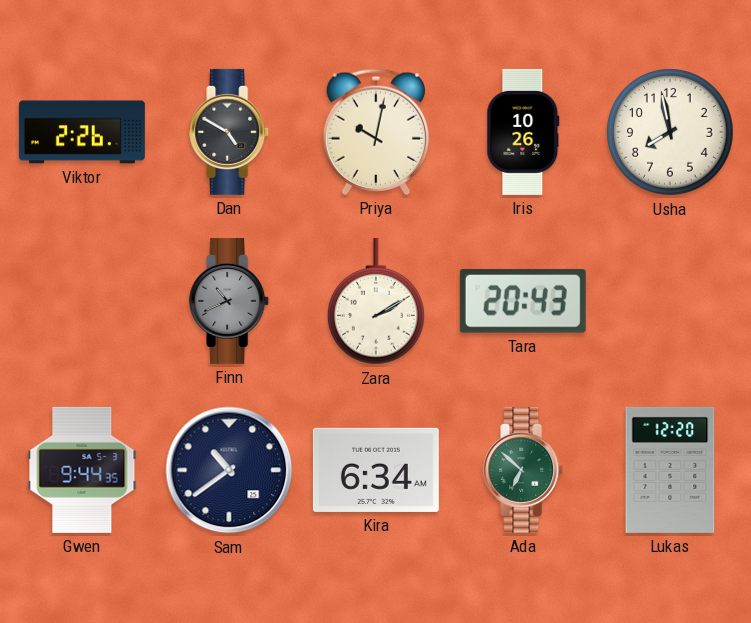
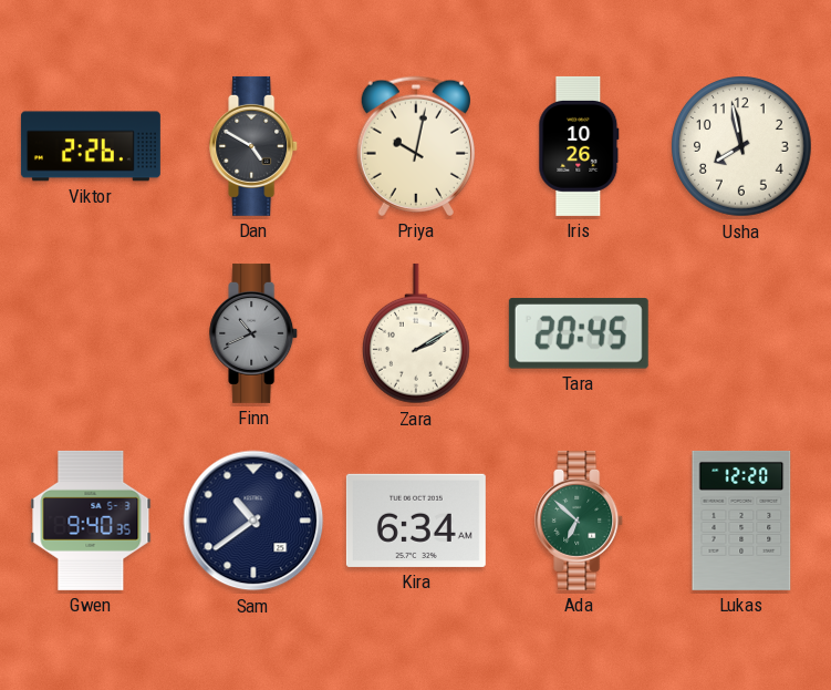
Tara: 20:43 -> 20:45
Gwen: 9:44 -> 9:40
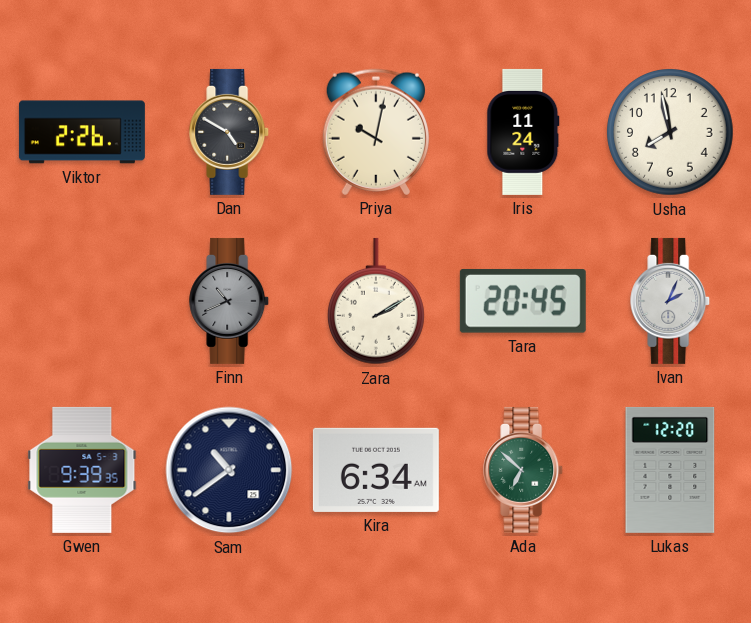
Iris: 10:26 -> 11:24
Ivan: none -> 2:04
Gwen: 9:40 -> 9:39
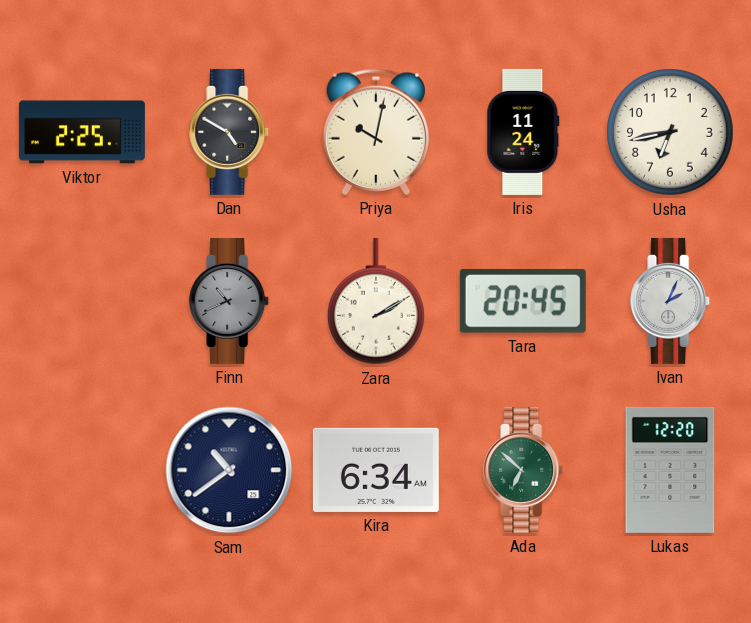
Viktor: 2:26 -> 2:25
Usha: 7:58 -> 6:43
Gwen: 9:39 -> none
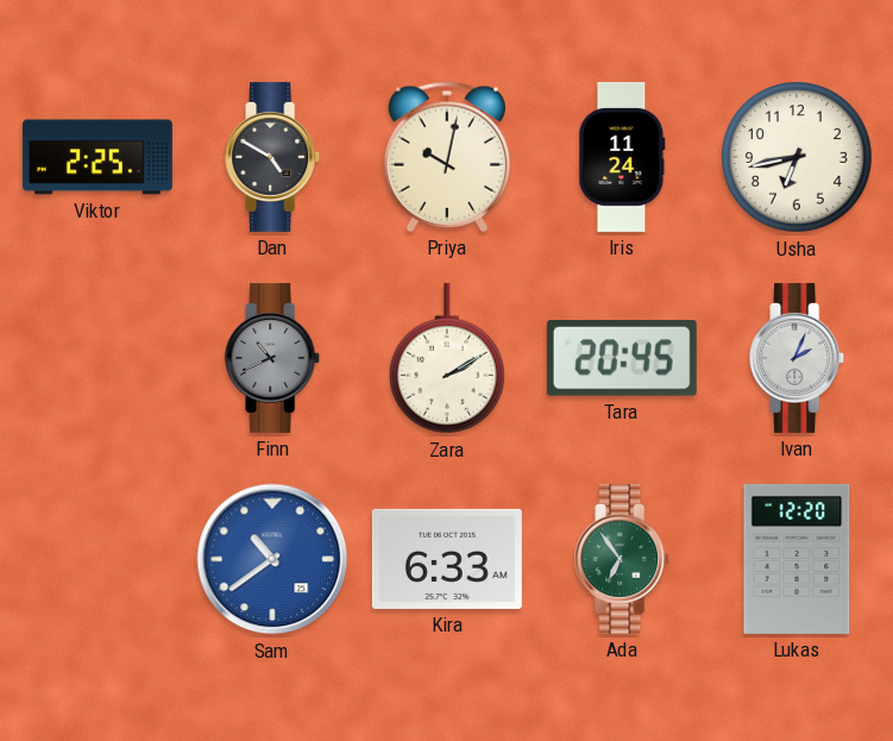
Sam dial: navy -> blue
Kira: 6:34 -> 6:33
Ada: 6:52 -> 6:54
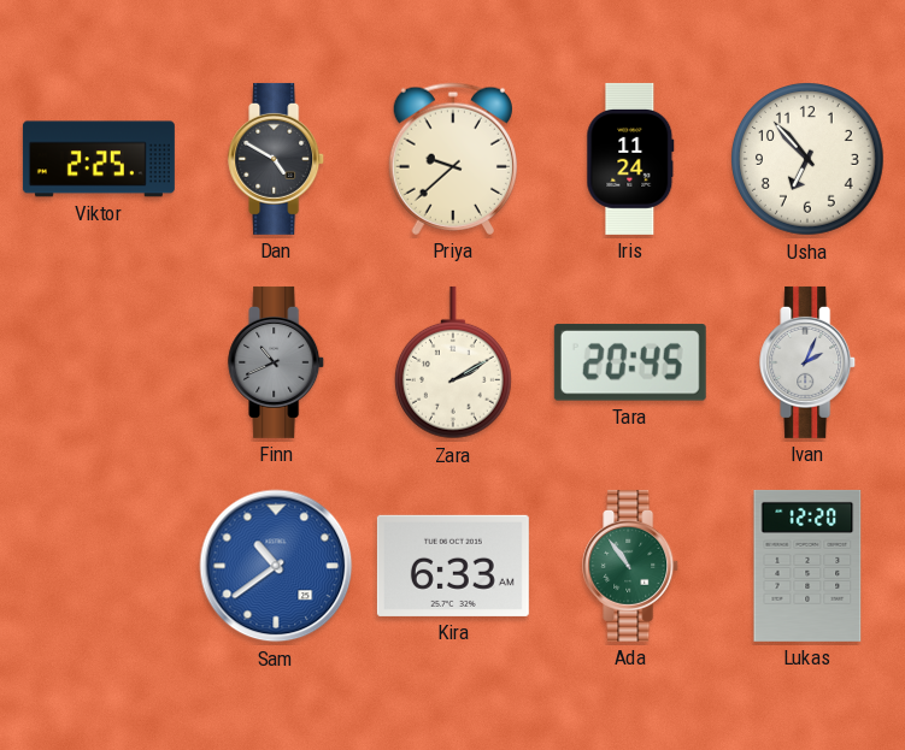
Priya: 10:02 -> 9:38
Usha: 6:43 -> 6:53
Ada: 6:54 -> 10:54
